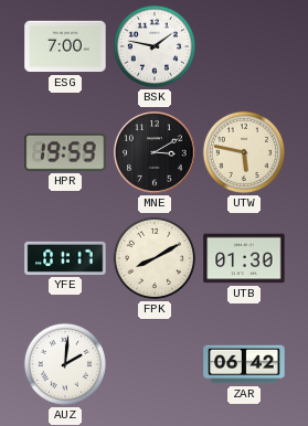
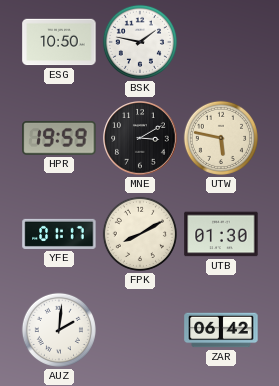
ESG: 7:00 -> 10:50
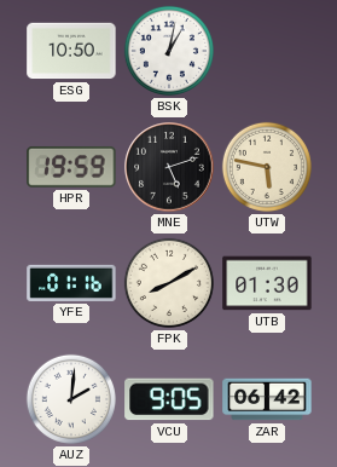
BSK: 1:47 -> 1:02
MNE: 3:10 -> 5:12
YFE: 01:17 -> 01:16
VCU: none -> 9:05
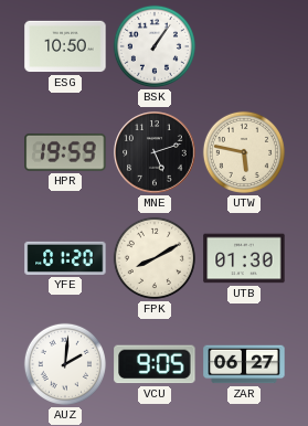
BSK: 1:02 -> 1:06
YFE: 01:16 -> 01:20
ZAR: 06:42 -> 06:27
